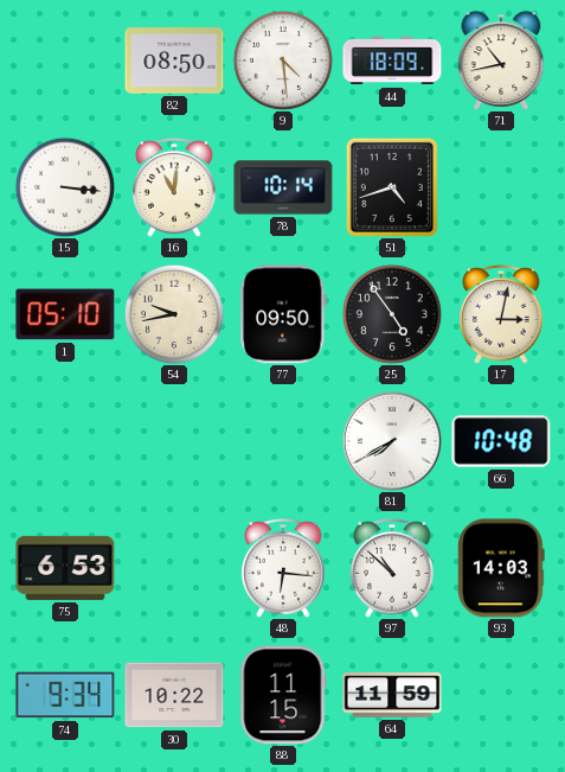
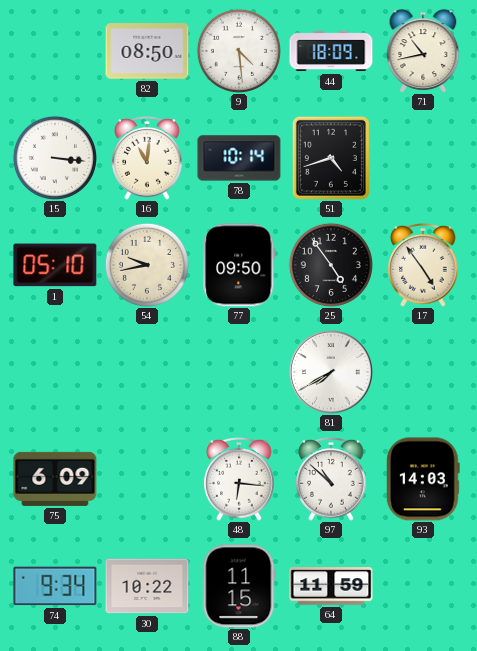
17: 3:02 -> 4:54
66: 10:48 -> none
75: 6:53 -> 6:09
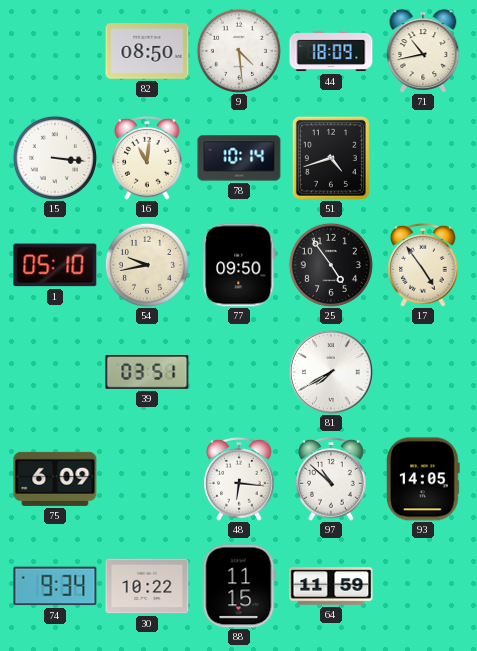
39: none -> 03:51
93: 14:03 -> 14:05
